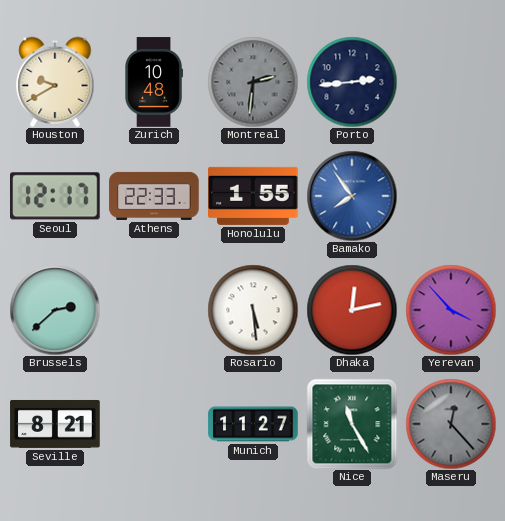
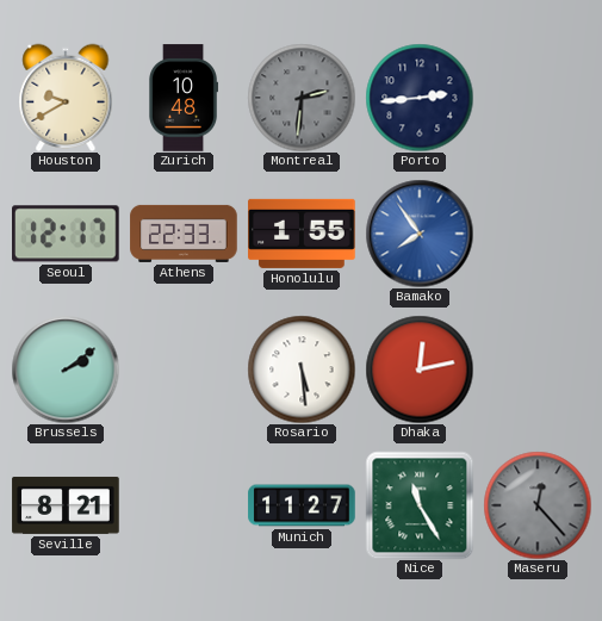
Brussels: 2:38 -> 2:09
Yerevan: 3:53 -> none
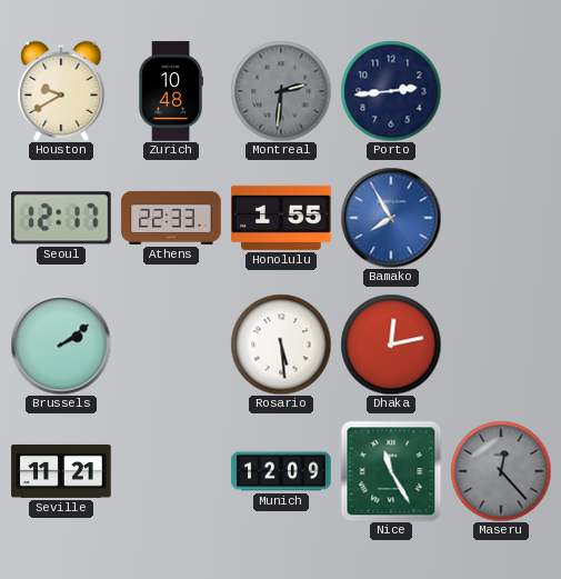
Bamako: 7:54 -> 7:55
Seville: 8:21 -> 11:21
Munich: 11:27 -> 12:09
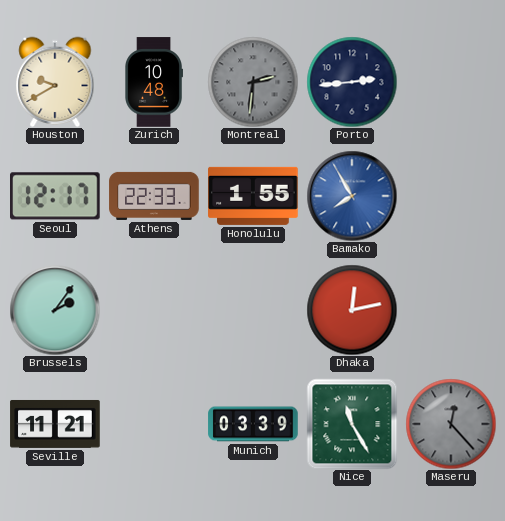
Brussels: 2:09 -> 2:06
Rosario: 5:29 -> none
Munich: 12:09 -> 03:39
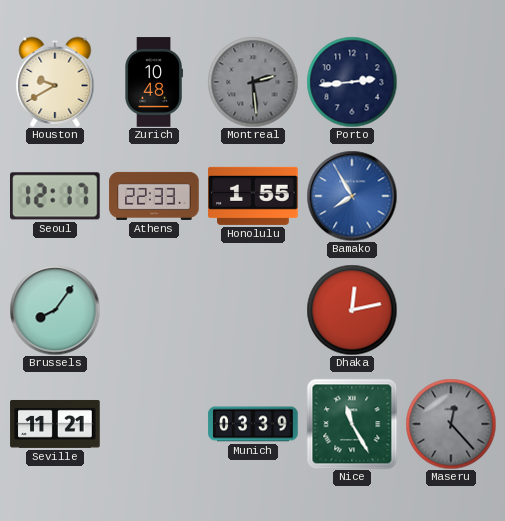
Montreal: 2:31 -> 2:29
Brussels: 2:06 -> 8:06
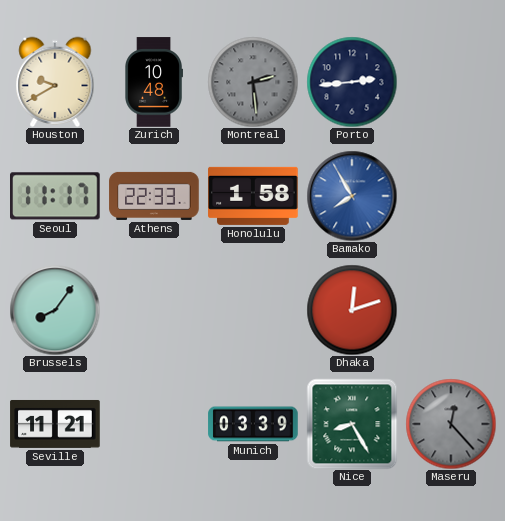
Seoul: 12:17 -> 11:17
Honolulu: 1:55 -> 1:58
Dhaka: 12:13 -> 12:12
Nice: 11:25 -> 8:25
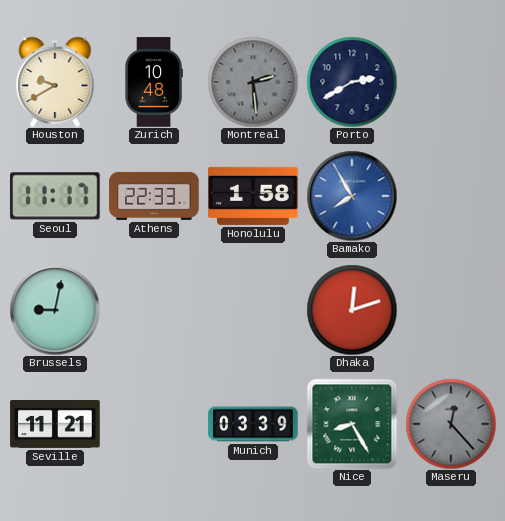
Porto: 2:44 -> 2:40
Brussels: 8:06 -> 9:02
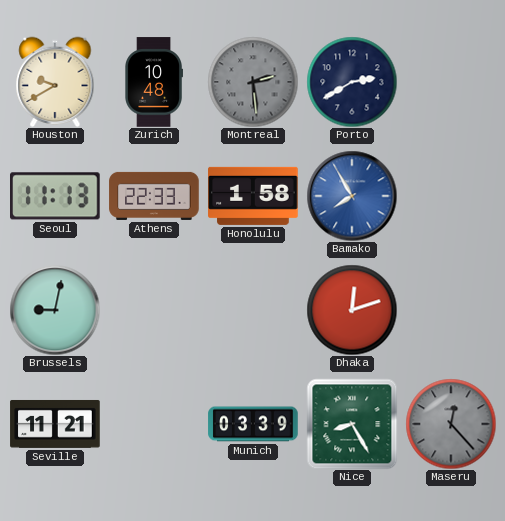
Seoul: 11:17 -> 11:13
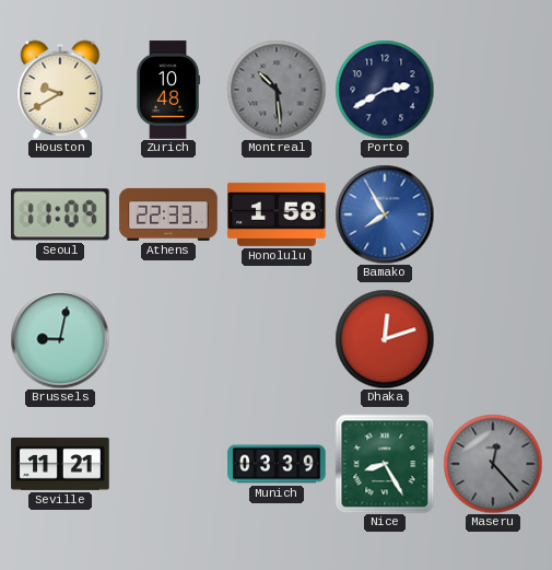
Montreal: 2:29 -> 10:29
Seoul: 11:13 -> 11:09
